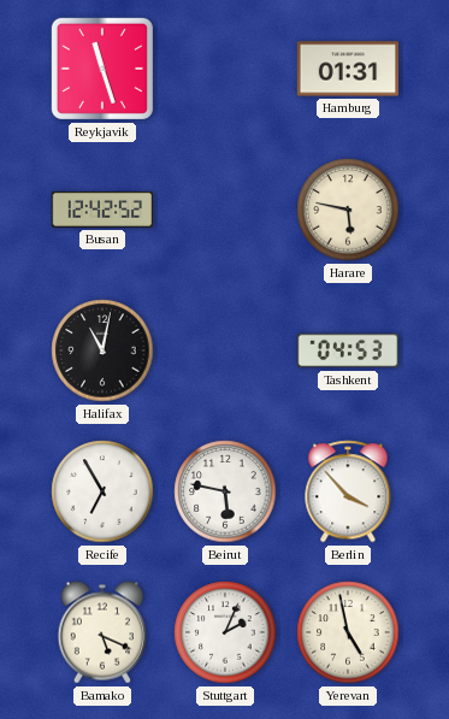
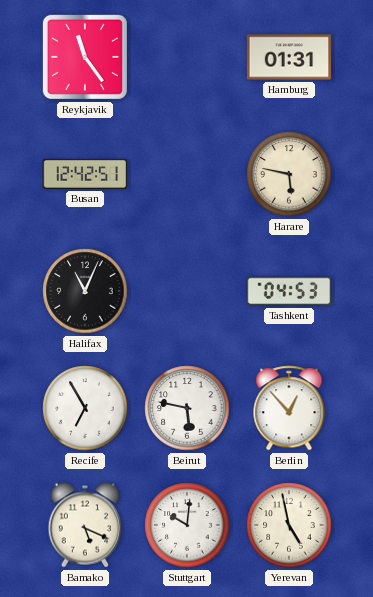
Reykjavik: 11:27 -> 11:24
Busan: 12:42:52 -> 12:42:51
Halifax: 11:02 -> 11:04
Berlin: 3:53 -> 12:53
Stuttgart: 2:04 -> 10:01
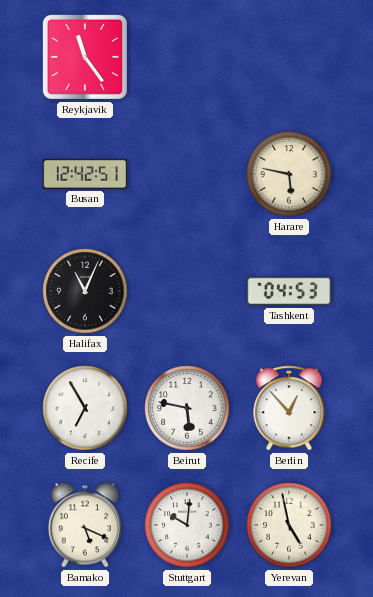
Hamburg: 01:31 -> none
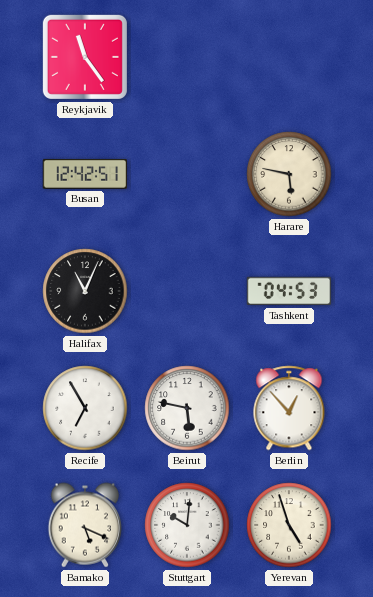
Yerevan: 4:58 -> 4:57
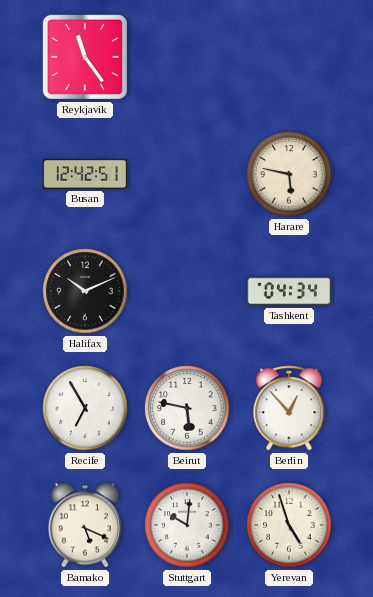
Halifax: 11:04 -> 10:11
Tashkent: 04:53 -> 04:34
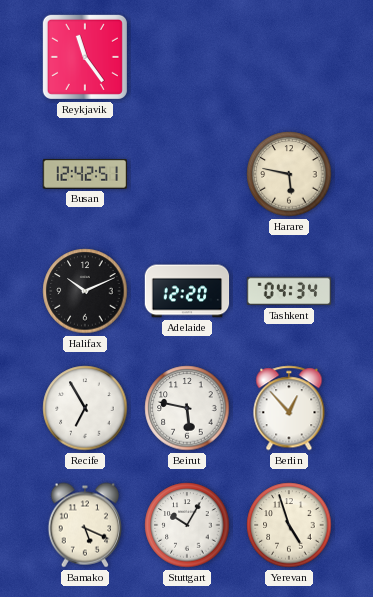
Adelaide: none -> 12:20
Stuttgart: 10:01 -> 10:05
